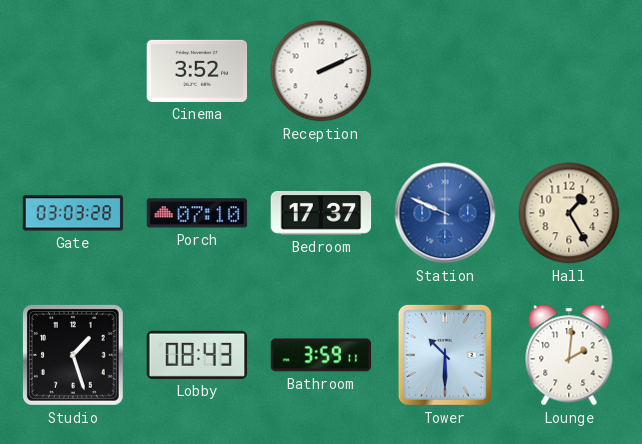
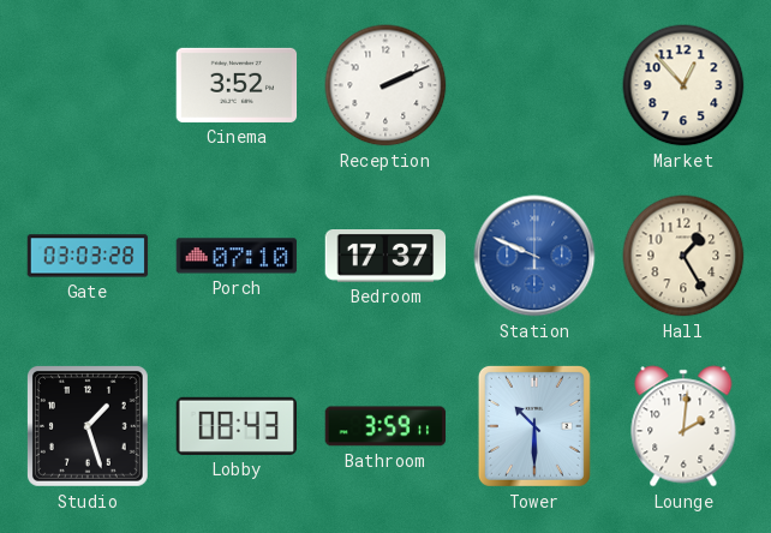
Market: none -> 12:53
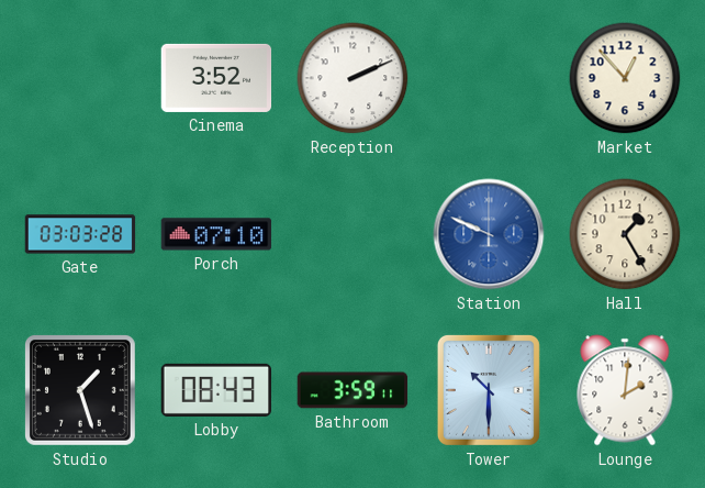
Bedroom: 17:37 -> none
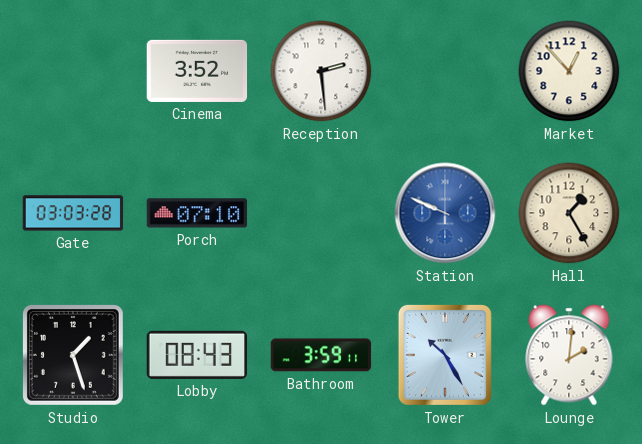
Reception: 2:11 -> 2:29
Tower: 10:30 -> 10:25
